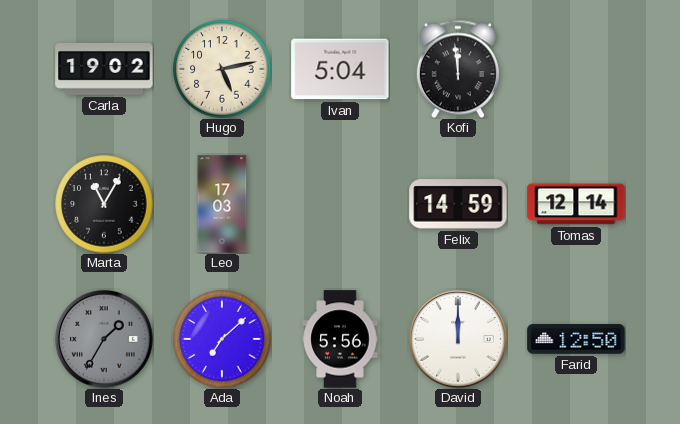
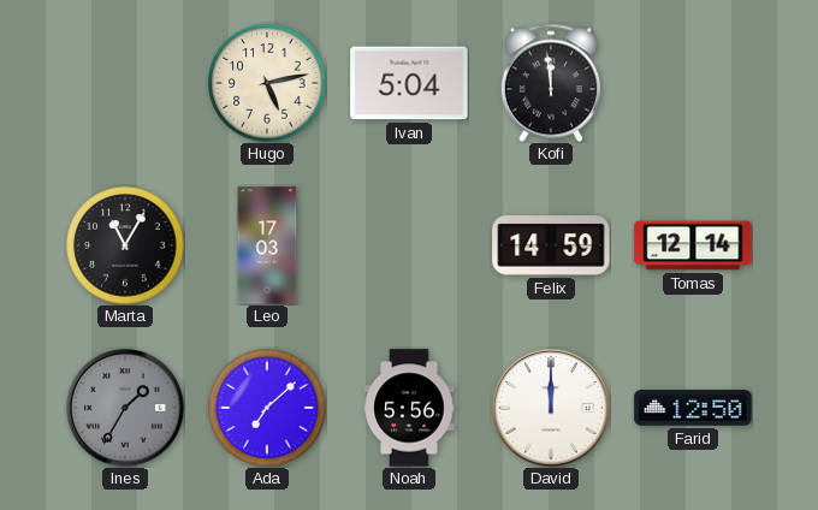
Carla: 19:02 -> none
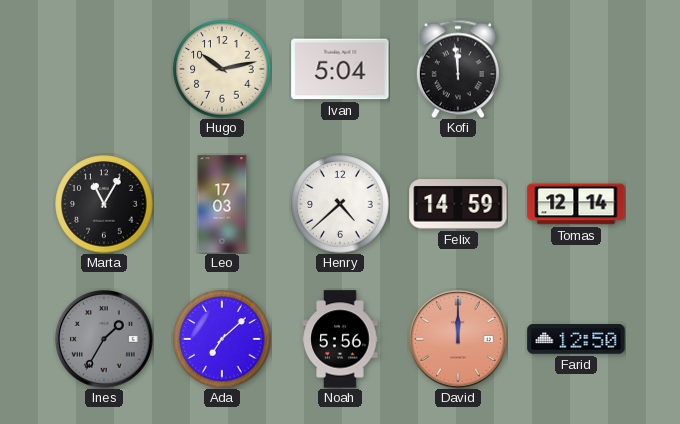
Hugo: 5:13 -> 10:13
Henry: none -> 4:38
David dial: white -> salmon
